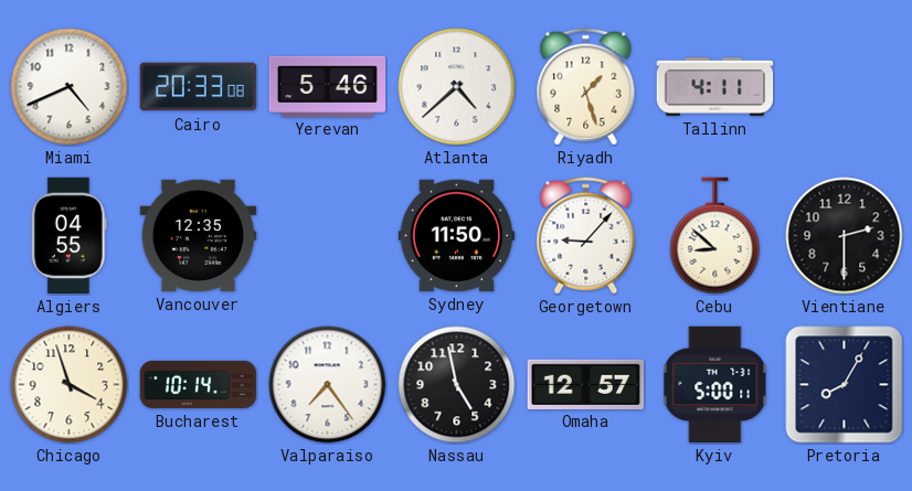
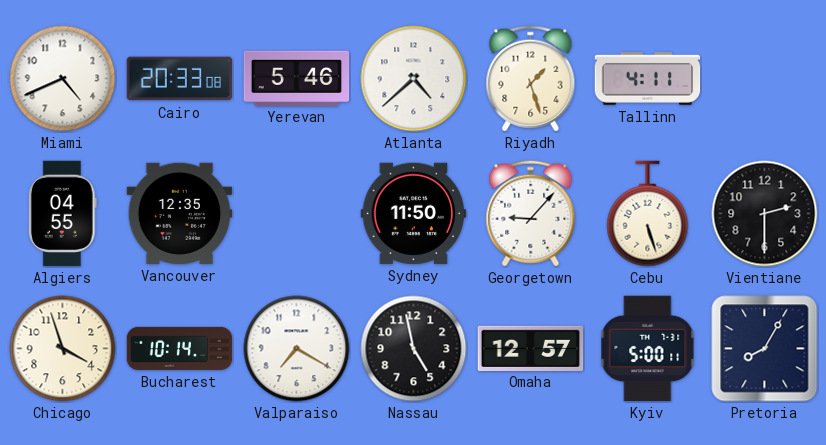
Cebu: 8:52 -> 5:27
Valparaiso: 7:24 -> 7:20
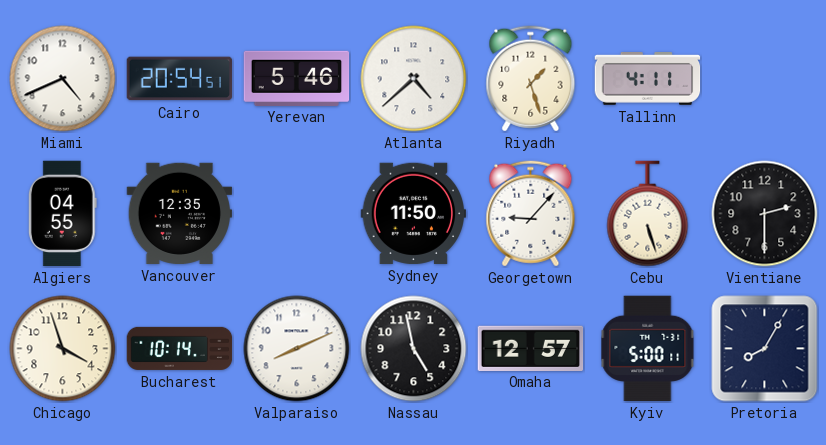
Cairo: 20:33 -> 20:54
Valparaiso: 7:20 -> 8:11
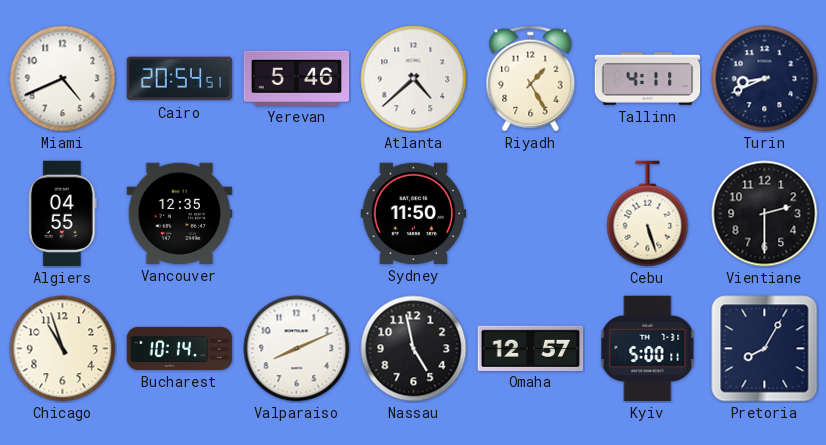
Riyadh: 1:27 -> 1:25
Turin: none -> 8:41
Georgetown: 9:07 -> none
Chicago: 3:57 -> 10:57
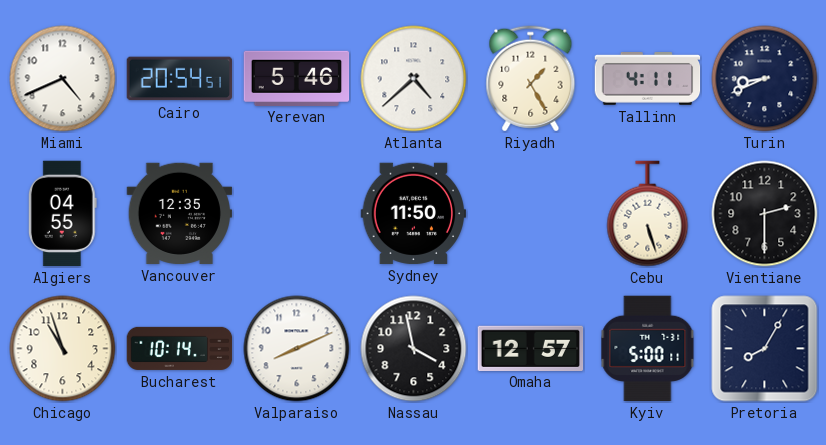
Nassau: 4:58 -> 3:58
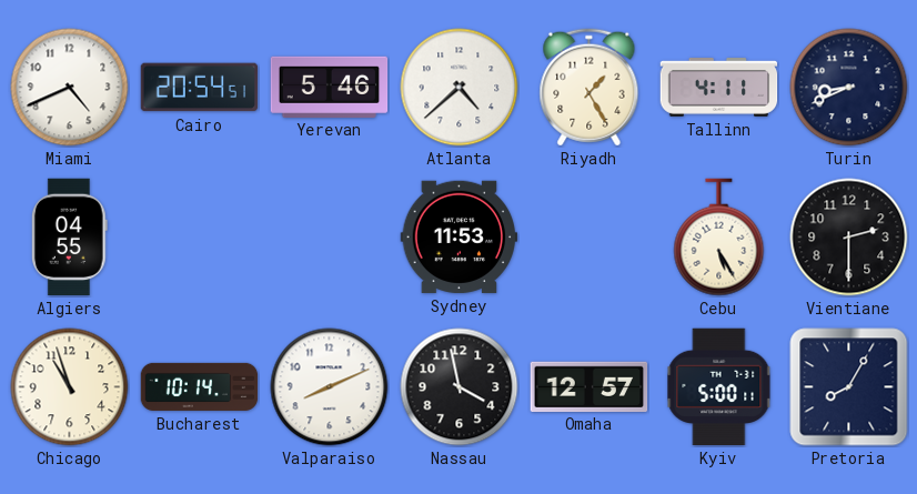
Vancouver: 12:35 -> none
Sydney: 11:50 -> 11:53
Cebu: 5:27 -> 5:25
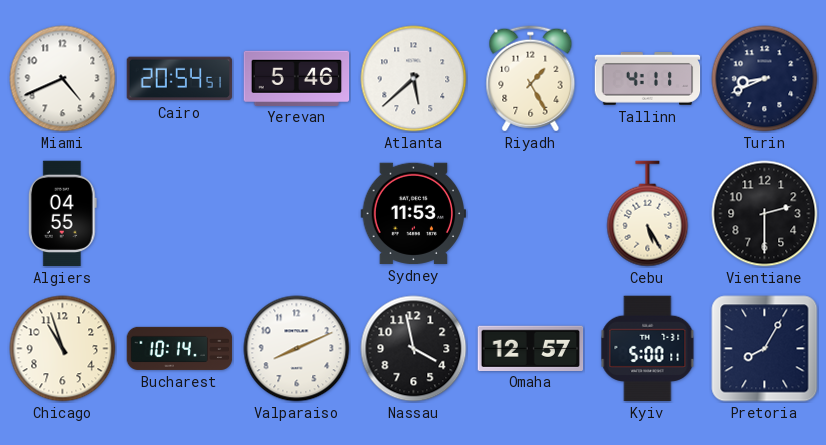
Atlanta: 4:38 -> 5:38
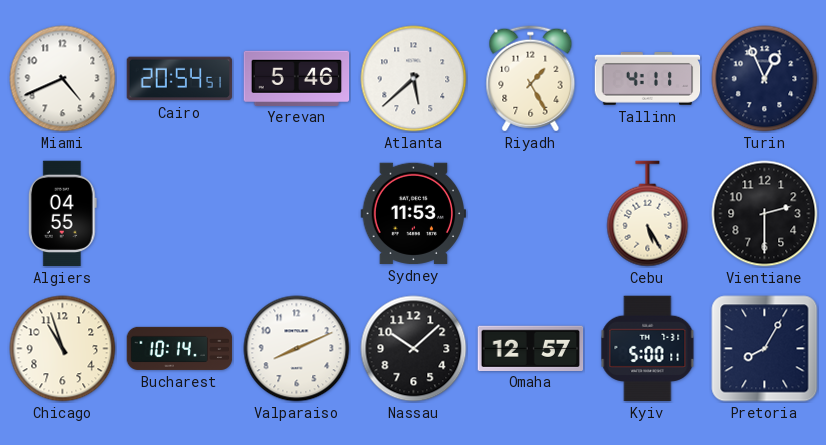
Turin: 8:41 -> 12:56
Nassau: 3:58 -> 10:08
